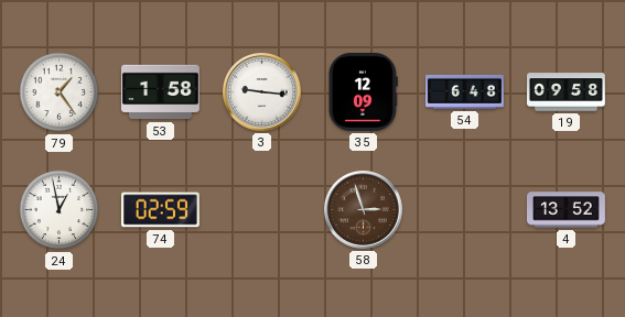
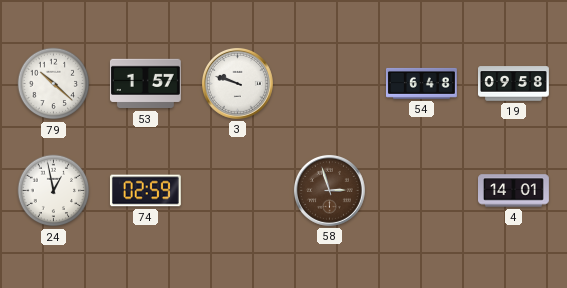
79: 1:24 -> 10:22
53: 1:58 -> 1:57
3: 9:16 -> 9:48
35: 12:09 -> none
4: 13:52 -> 14:01
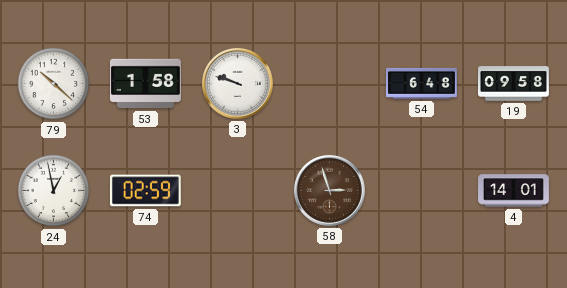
53: 1:57 -> 1:58
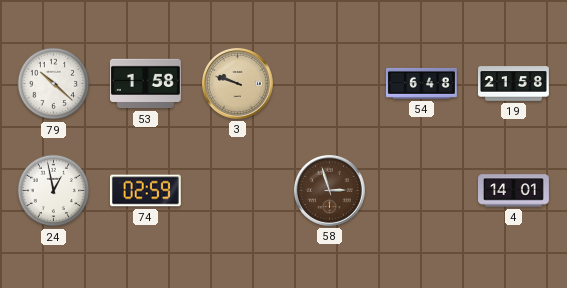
3 dial: white -> champagne
19: 09:58 -> 21:58
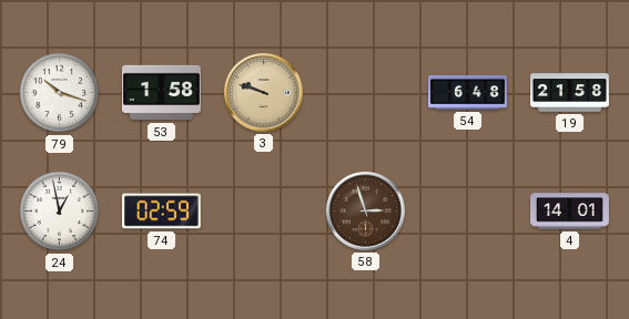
79: 10:22 -> 10:18
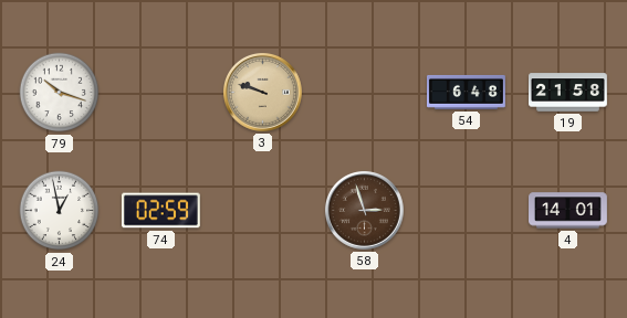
53: 1:58 -> none
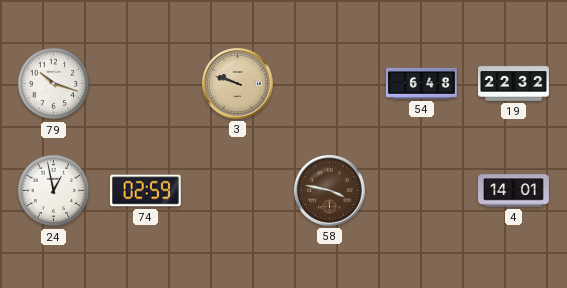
19: 21:58 -> 22:32
58: 2:57 -> 3:47
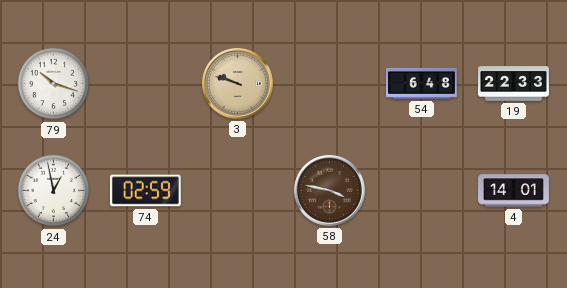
19: 22:32 -> 22:33
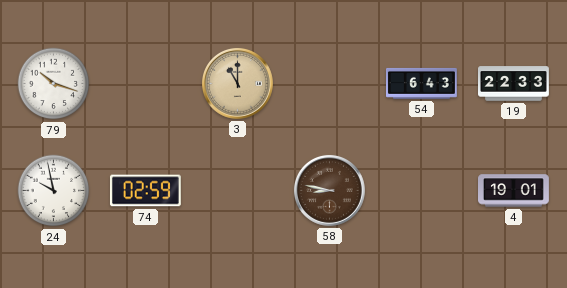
3: 9:48 -> 11:00
54: 6:48 -> 6:43
24: 12:58 -> 9:58
58: 3:47 -> 8:47
4: 14:01 -> 19:01
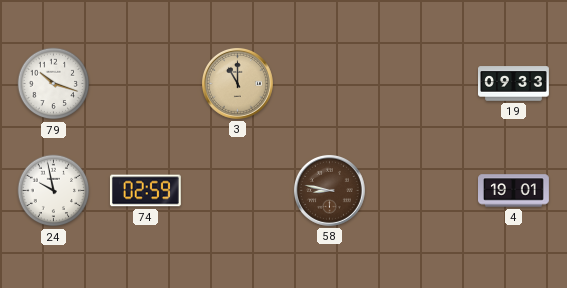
54: 6:43 -> none
19: 22:33 -> 09:33
